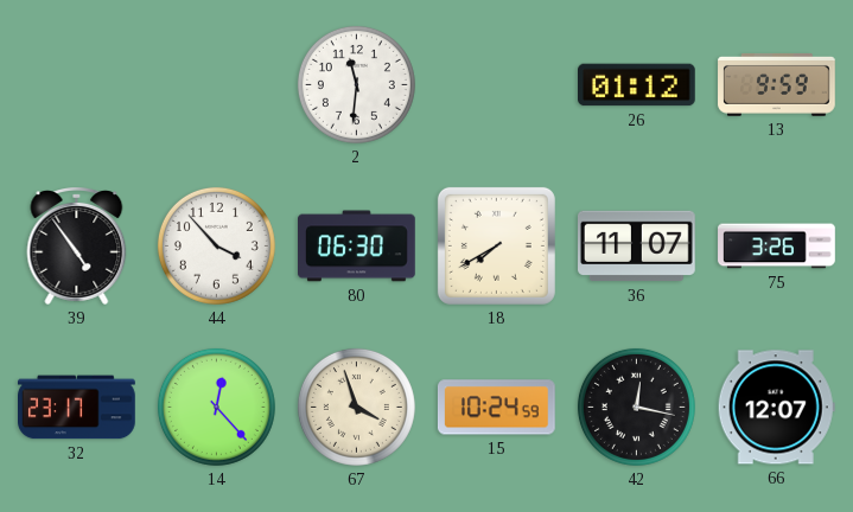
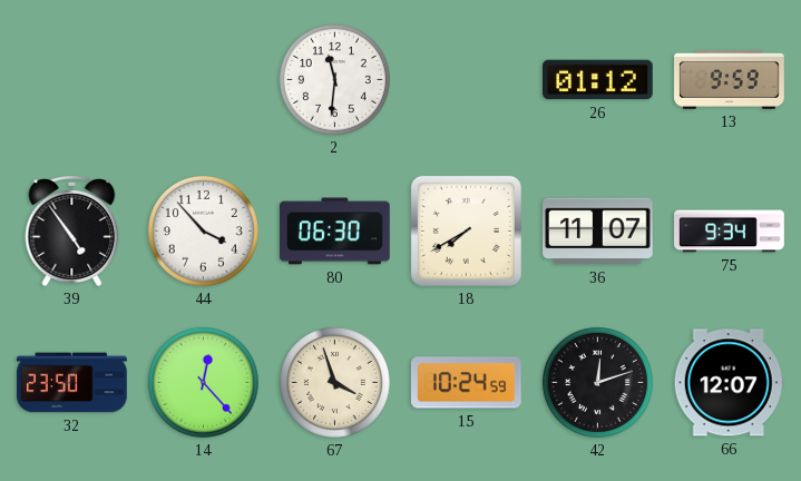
75: 3:26 -> 9:34
32: 23:17 -> 23:50
42: 12:17 -> 12:12
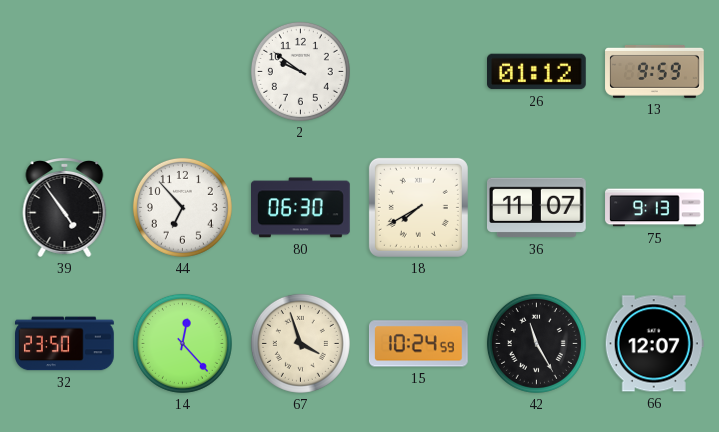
2: 11:31 -> 9:51
44: 3:53 -> 6:53
75: 9:34 -> 9:13
42: 12:12 -> 11:25
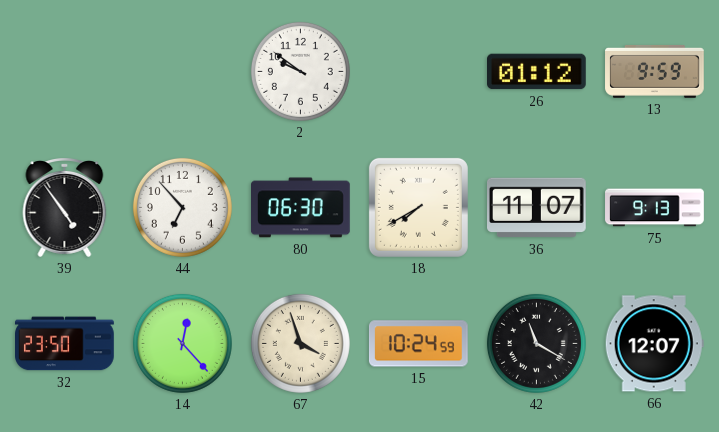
42: 11:25 -> 11:20
